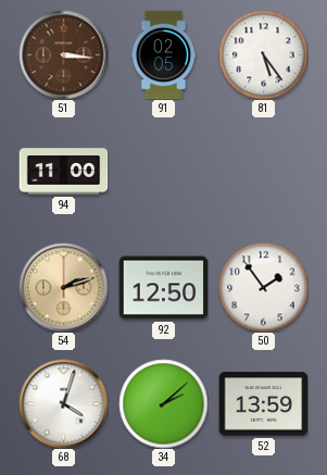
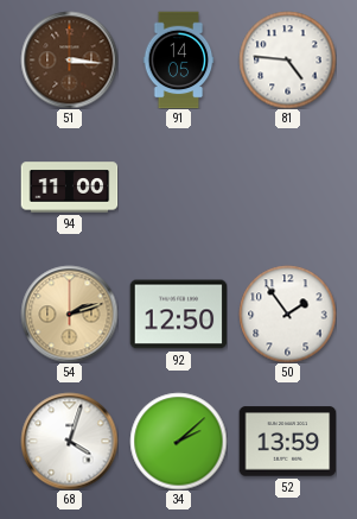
91: 02:05 -> 14:05
81: 5:24 -> 4:46
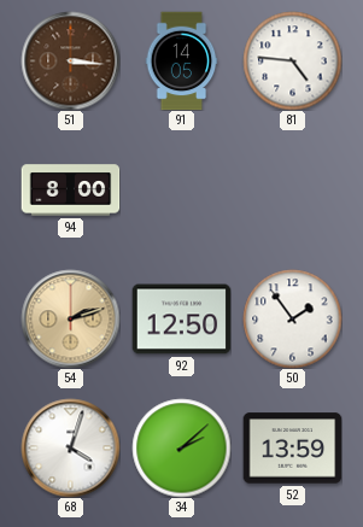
94: 11:00 -> 8:00
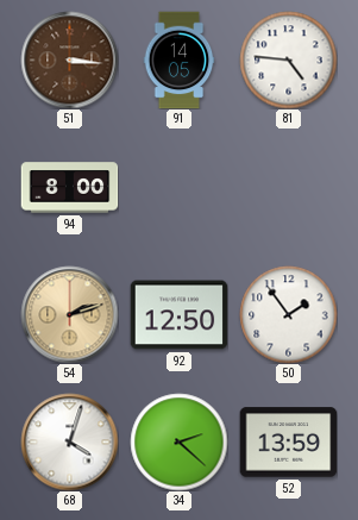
34: 2:08 -> 2:22
